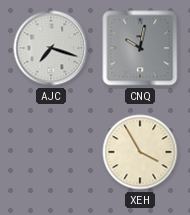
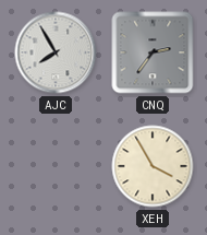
AJC: 7:18 -> 7:55
CNQ: 10:02 -> 2:36
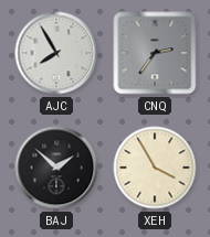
BAJ: none -> 1:52
